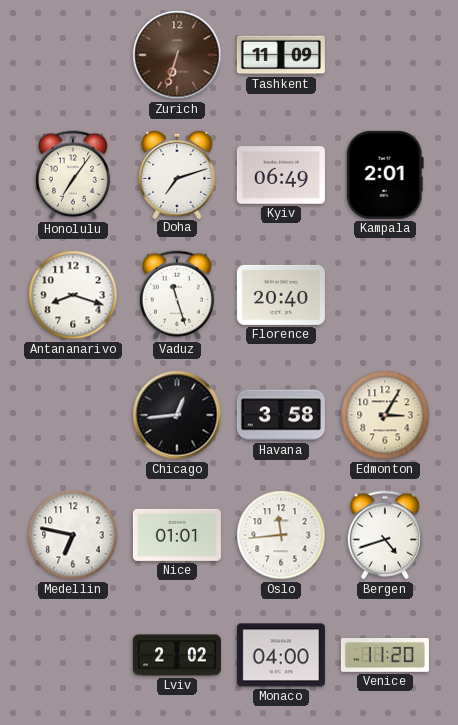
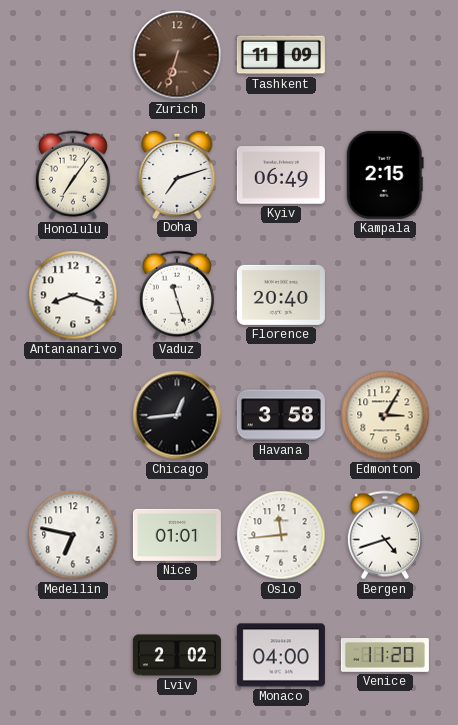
Kampala: 2:01 -> 2:15
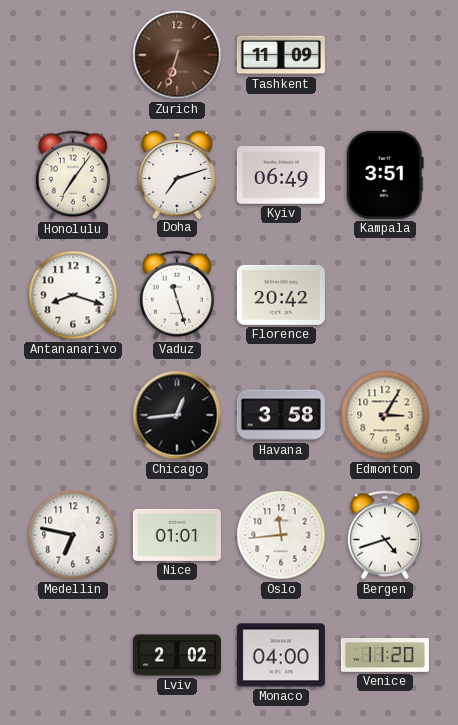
Kampala: 2:15 -> 3:51
Florence: 20:40 -> 20:42
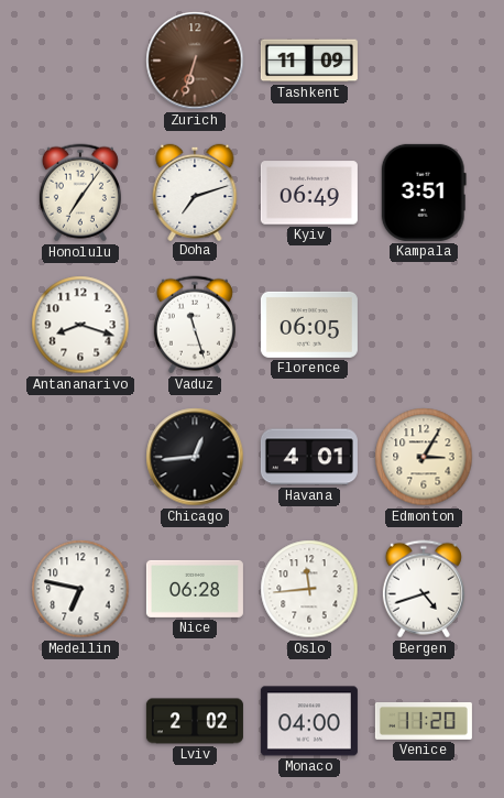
Florence: 20:42 -> 06:05
Havana: 3:58 -> 4:01
Nice: 01:01 -> 06:28
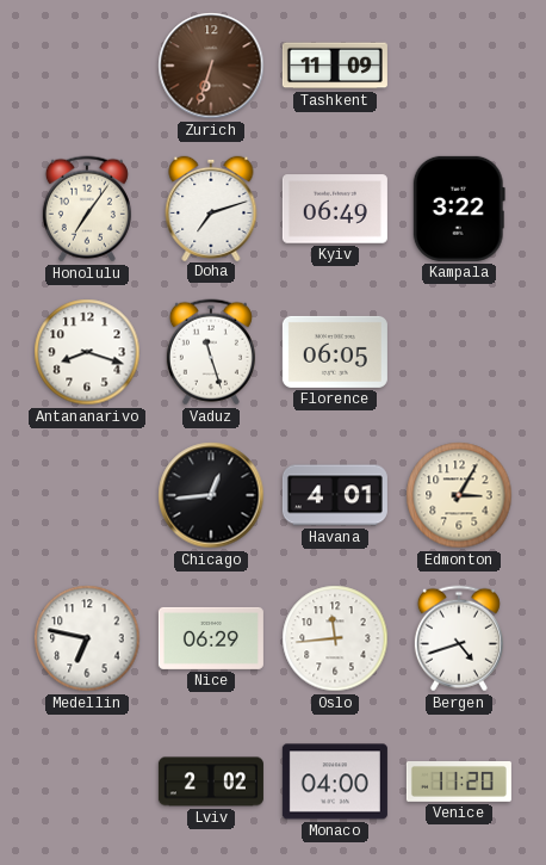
Kampala: 3:51 -> 3:22
Nice: 06:28 -> 06:29
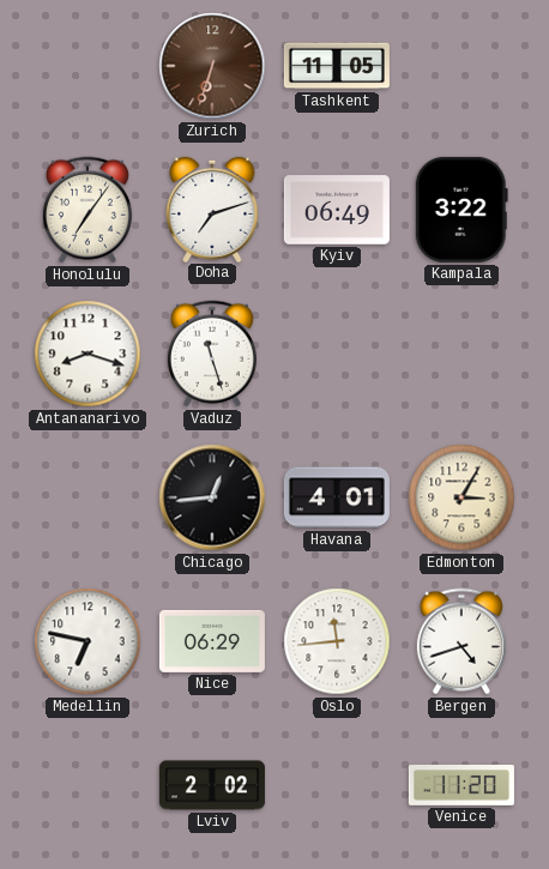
Tashkent: 11:09 -> 11:05
Florence: 06:05 -> none
Monaco: 04:00 -> none
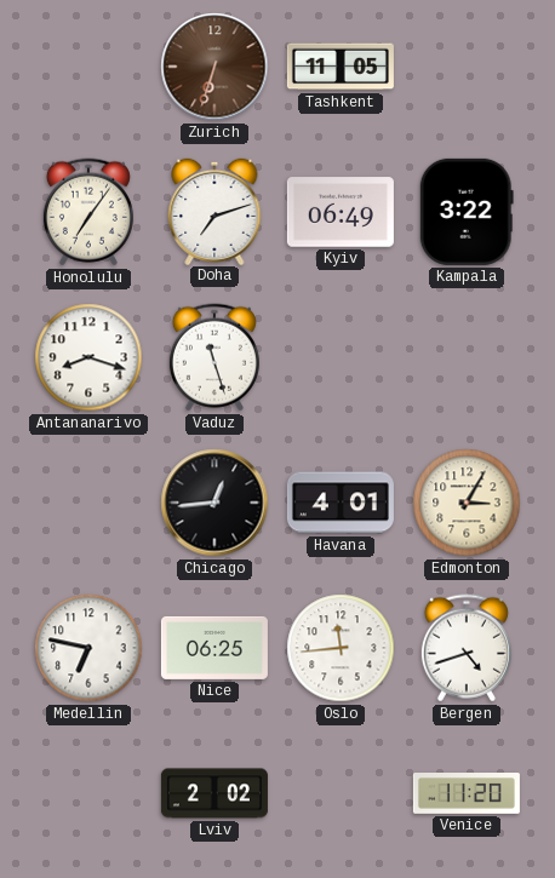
Nice: 06:29 -> 06:25
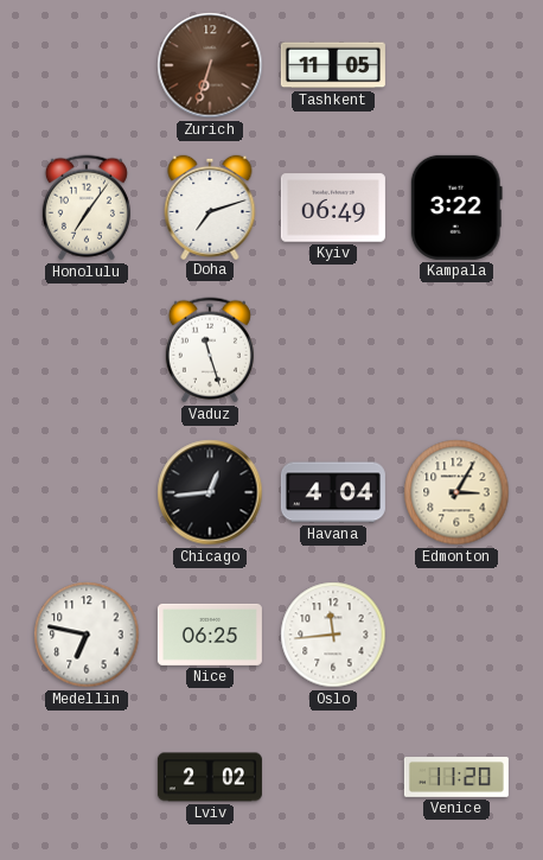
Antananarivo: 8:18 -> none
Havana: 4:01 -> 4:04
Bergen: 4:42 -> none
